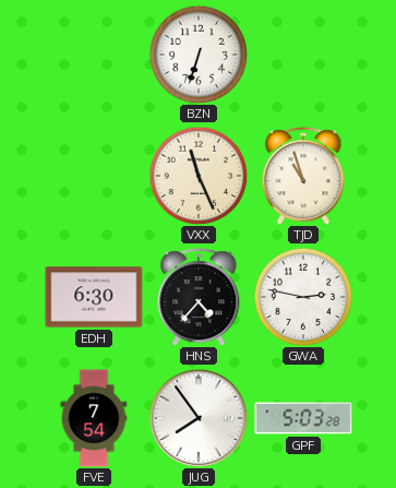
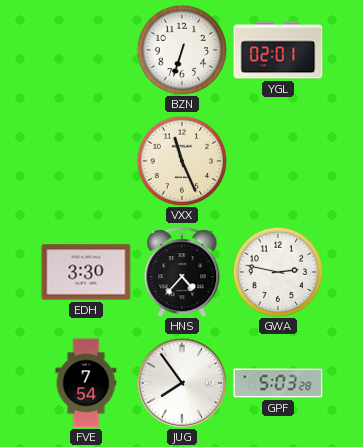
YGL: none -> 02:01
TJD: 10:57 -> none
EDH: 6:30 -> 3:30
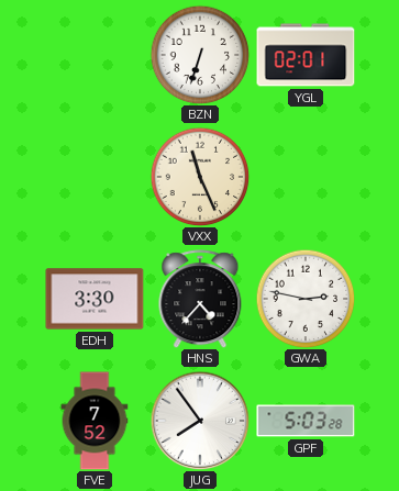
FVE: 7:54 -> 7:52
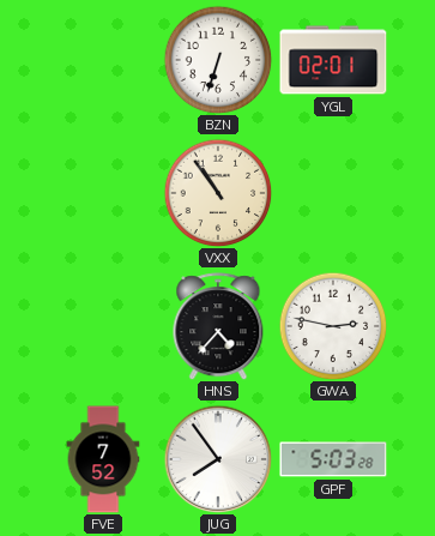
VXX: 11:26 -> 10:54
EDH: 3:30 -> none
